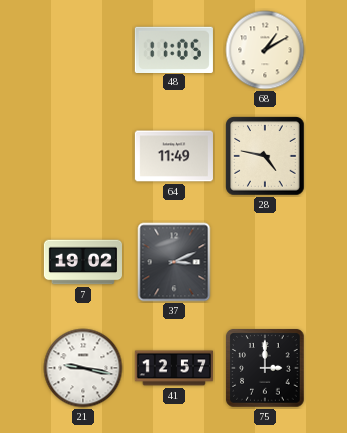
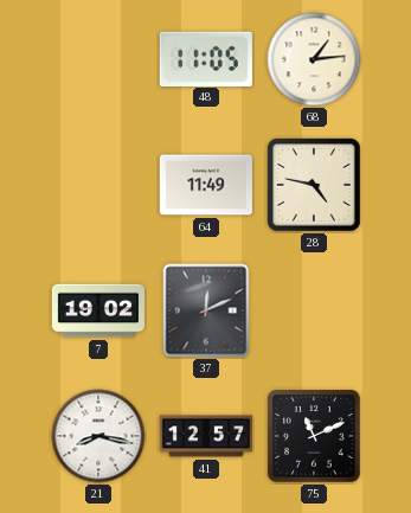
68: 1:10 -> 1:14
37: 3:11 -> 12:11
21: 9:17 -> 8:17
75: 3:00 -> 11:11
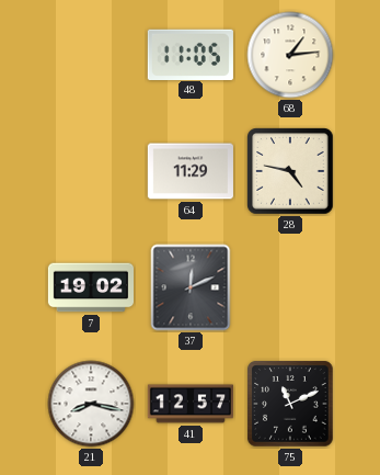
64: 11:49 -> 11:29
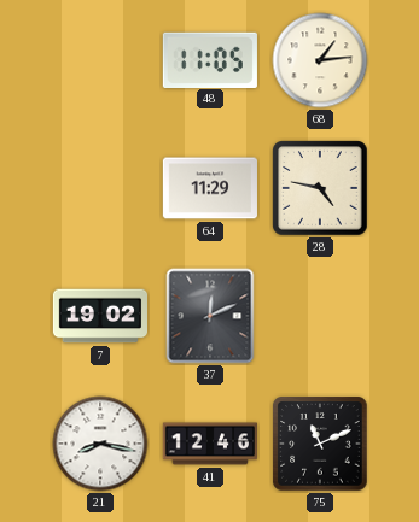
41: 12:57 -> 12:46
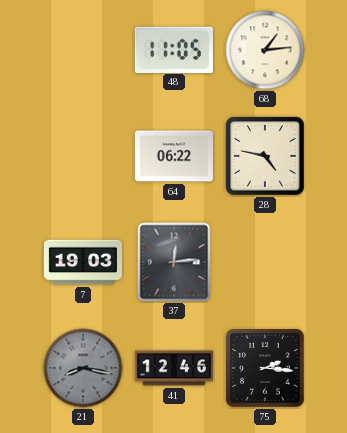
64: 11:29 -> 06:22
7: 19:02 -> 19:03
37: 12:11 -> 12:14
21 dial: white -> grey
75: 11:11 -> 2:16
